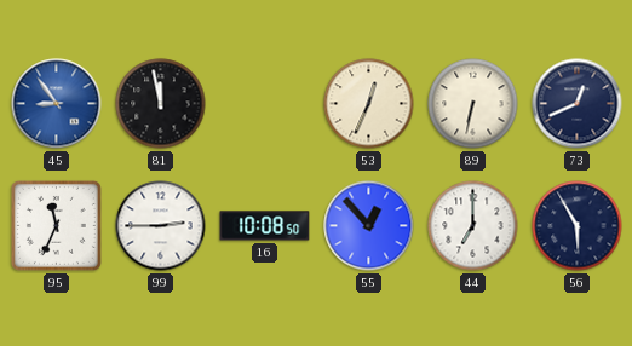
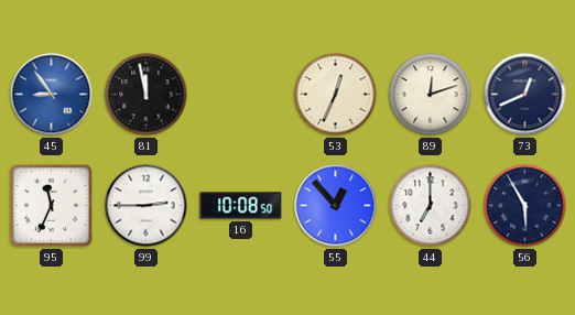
89: 6:32 -> 12:12
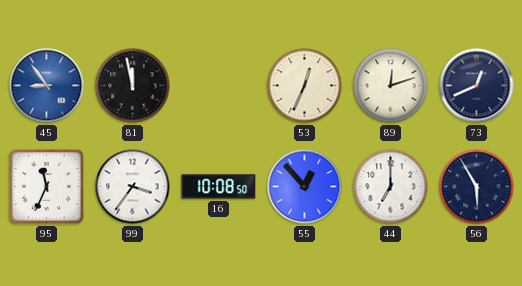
99: 2:45 -> 3:36
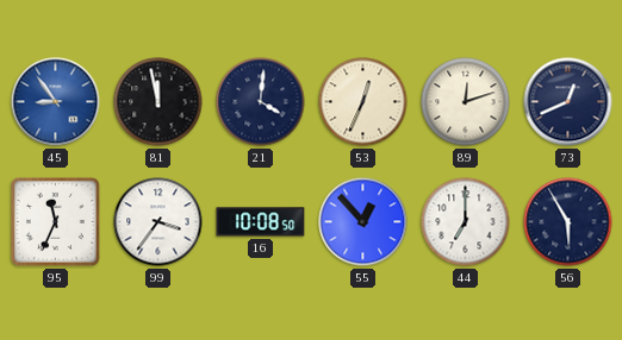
21: none -> 4:01
